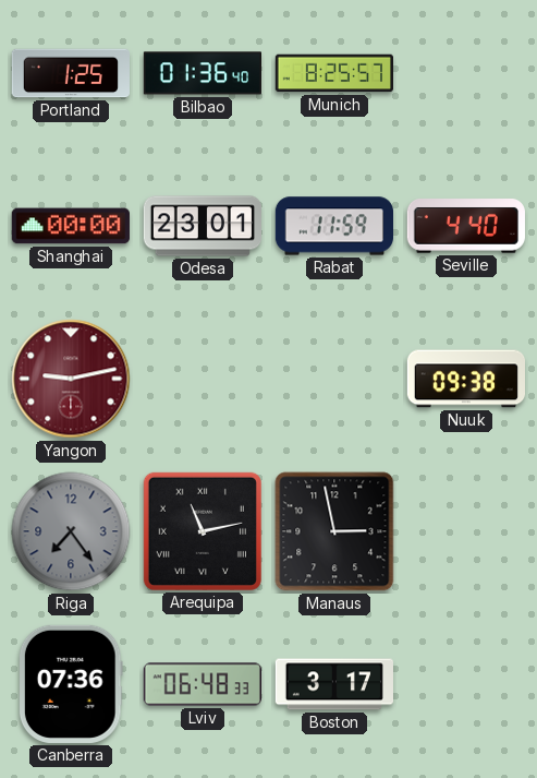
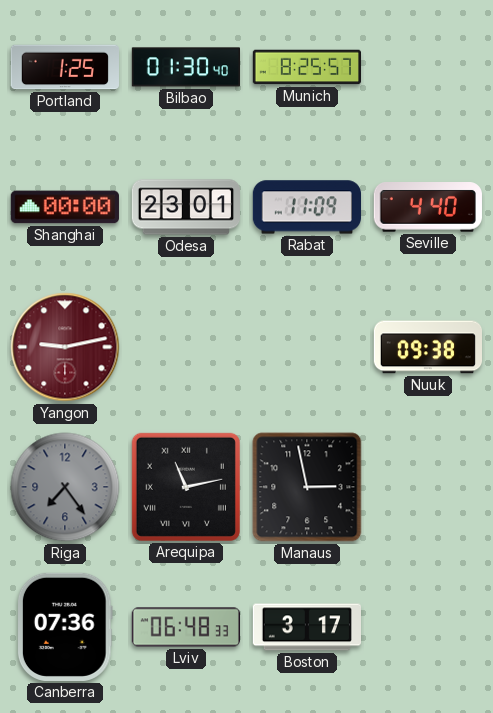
Bilbao: 01:36 -> 01:30
Rabat: 11:59 -> 11:09
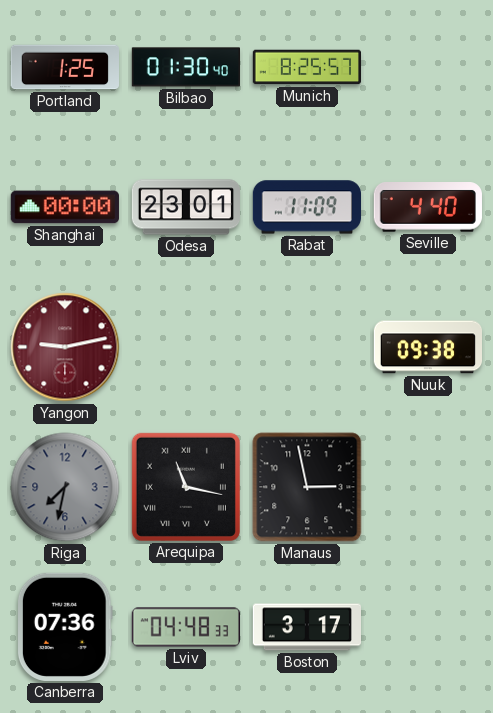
Riga: 7:24 -> 7:32
Arequipa: 11:13 -> 11:17
Lviv: 06:48 -> 04:48
